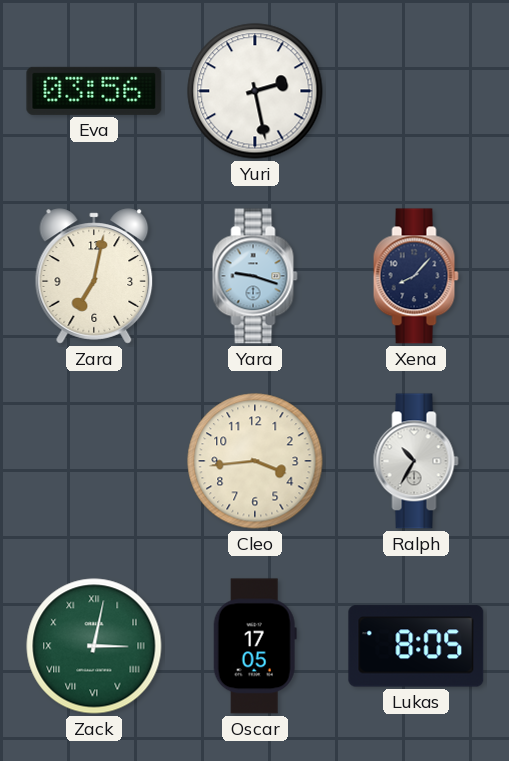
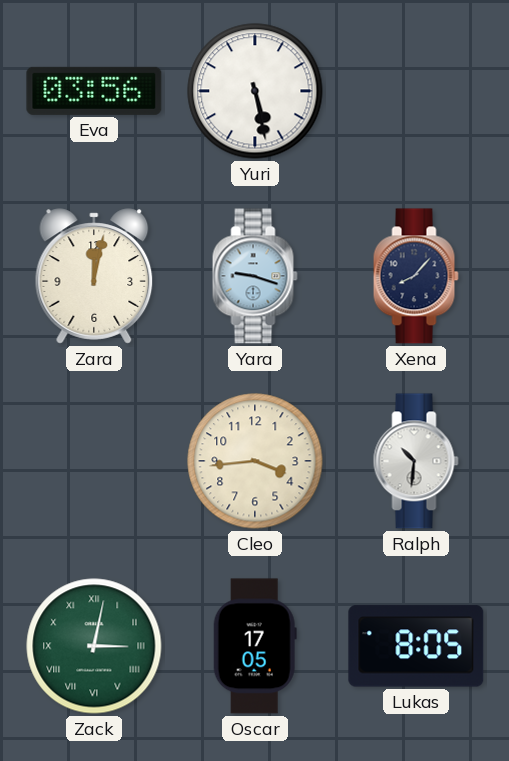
Yuri: 2:28 -> 5:28
Zara: 7:02 -> 12:02
Ralph: 10:35 -> 10:31
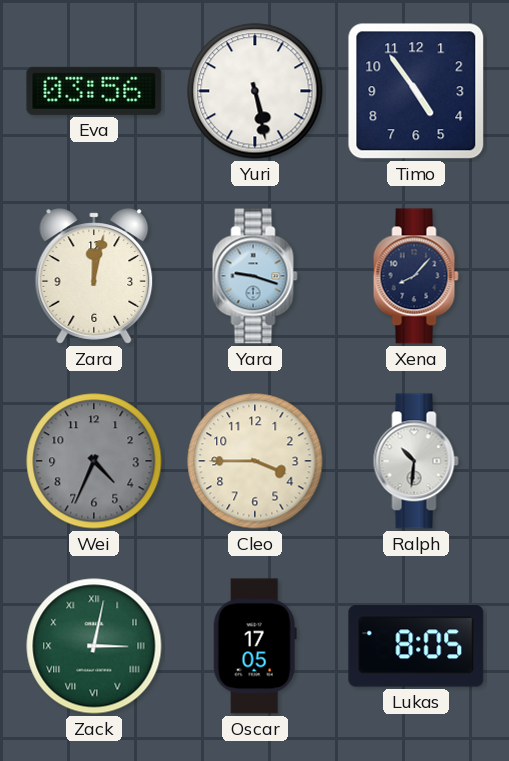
Timo: none -> 4:54
Wei: none -> 4:34
Cleo: 3:44 -> 3:45
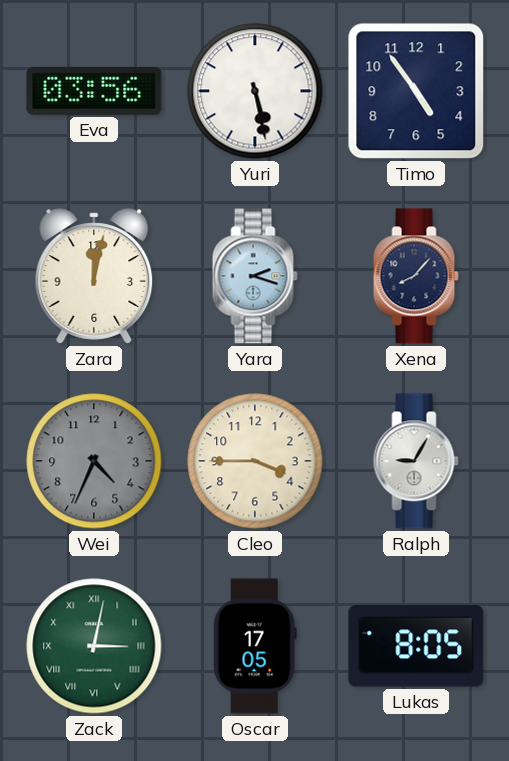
Yara: 9:18 -> 2:18
Ralph: 10:31 -> 9:05
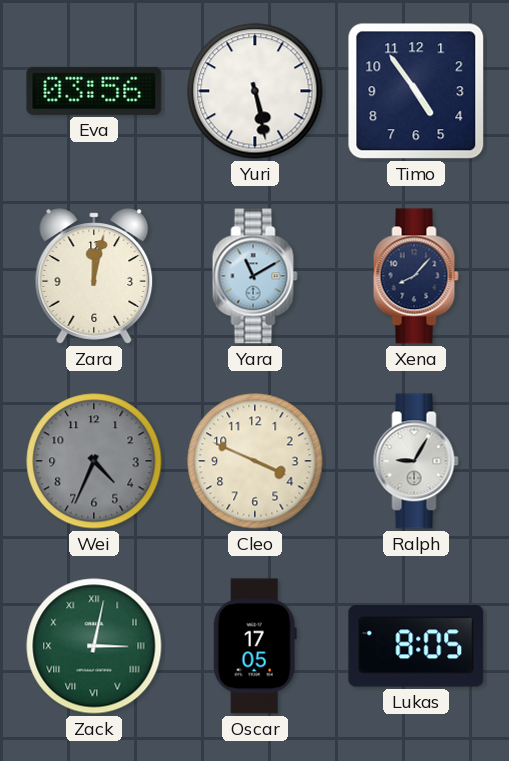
Yara: 2:18 -> 11:10
Cleo: 3:45 -> 3:49
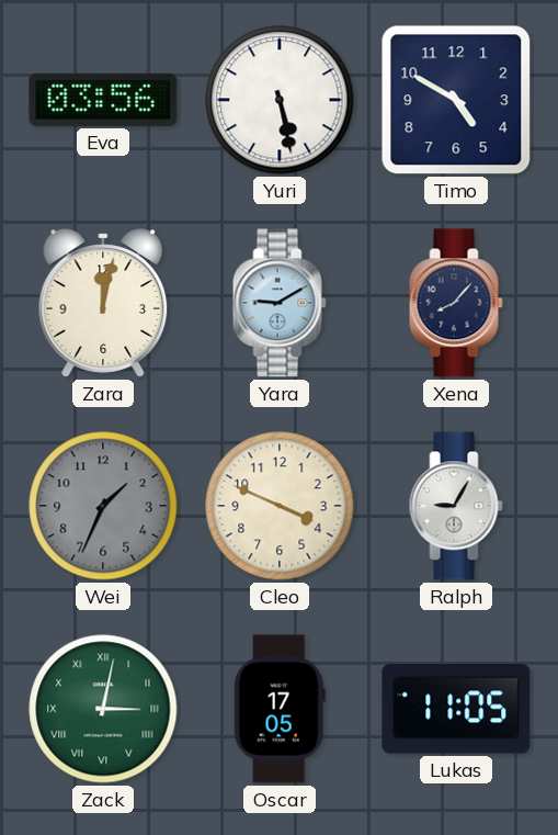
Timo: 4:54 -> 4:50
Yara: 11:10 -> 9:10
Wei: 4:34 -> 1:34
Lukas: 8:05 -> 11:05
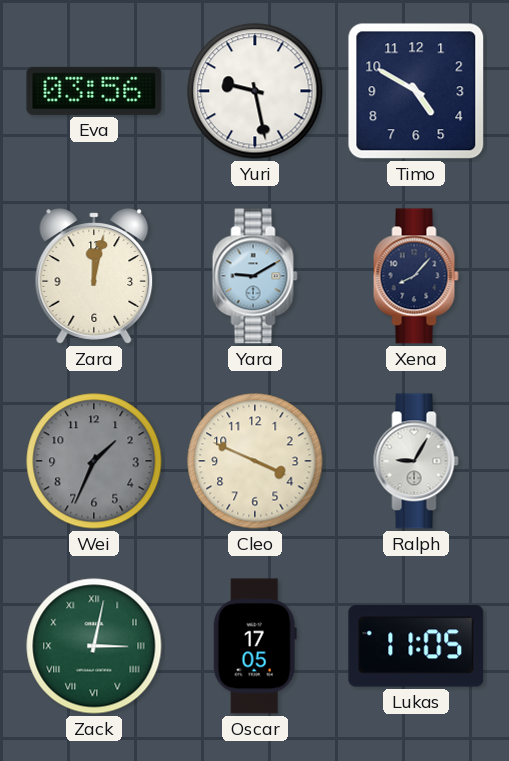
Yuri: 5:28 -> 9:28
